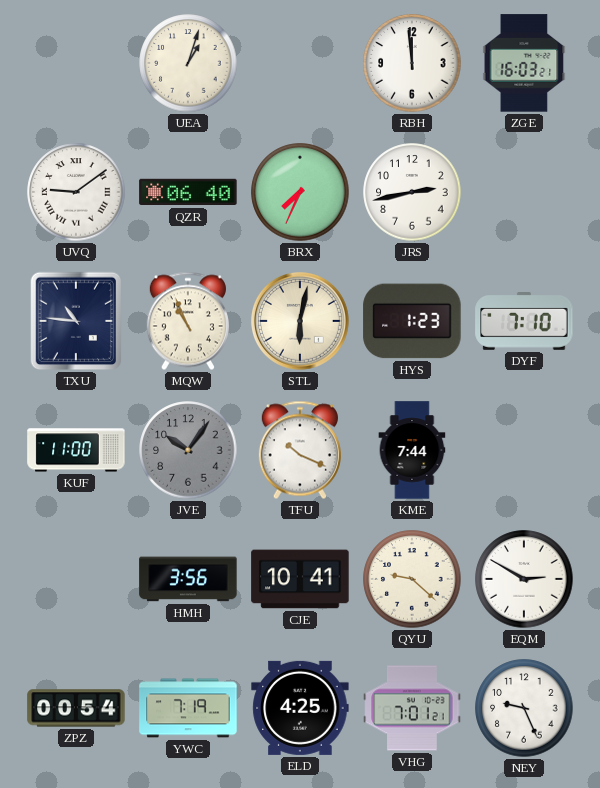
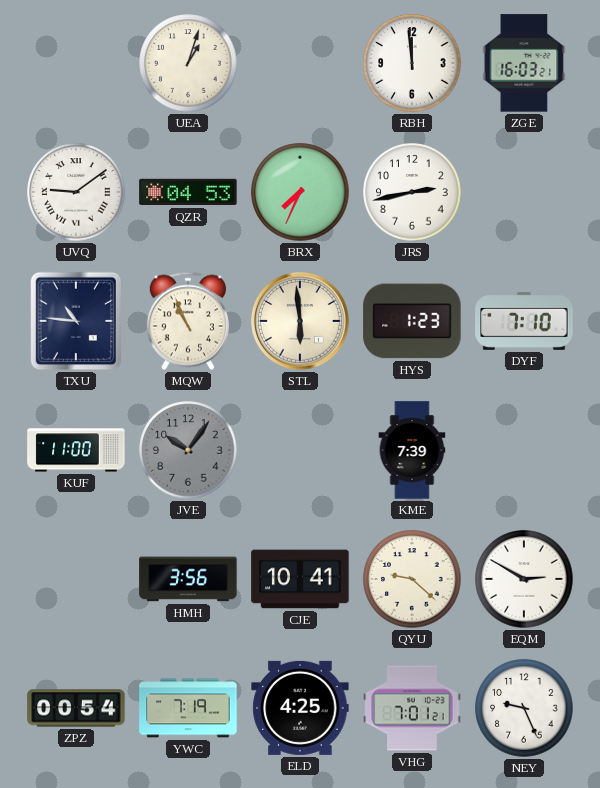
QZR: 06:40 -> 04:53
STL: 6:02 -> 5:59
TFU: 10:19 -> none
KME: 7:44 -> 7:39
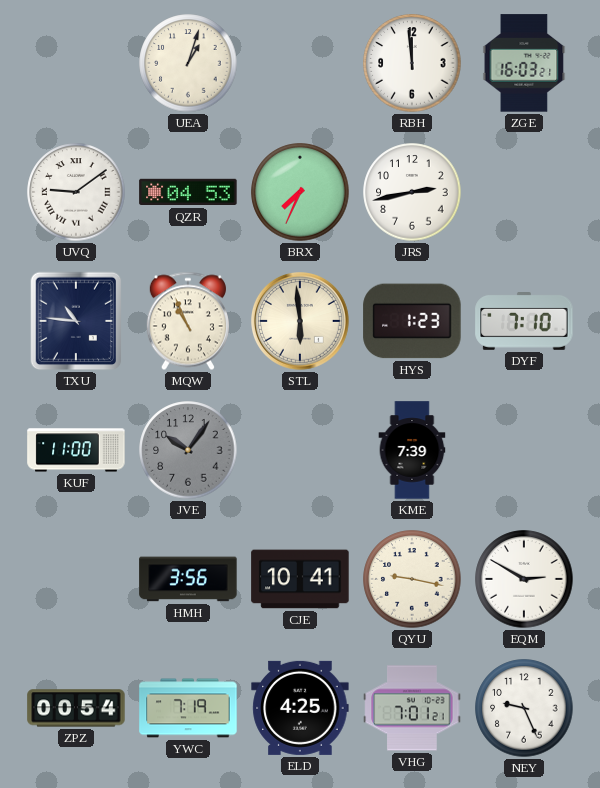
QYU: 9:22 -> 9:17
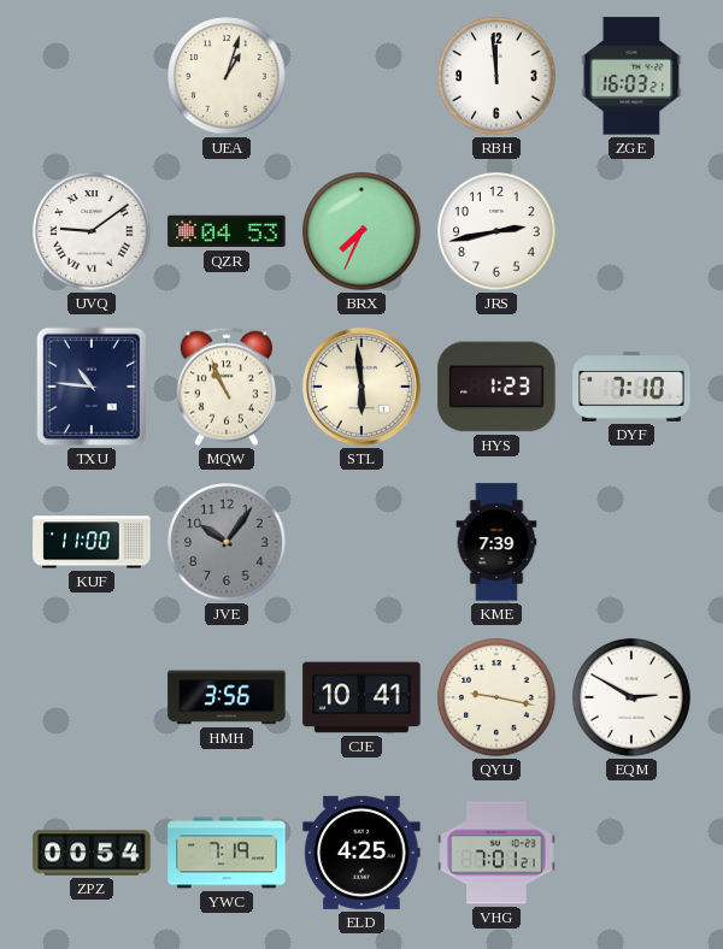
NEY: 9:26 -> none
